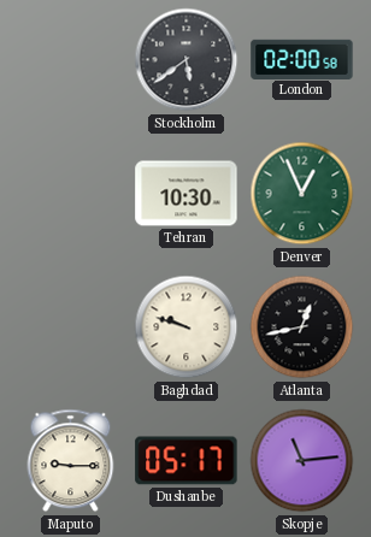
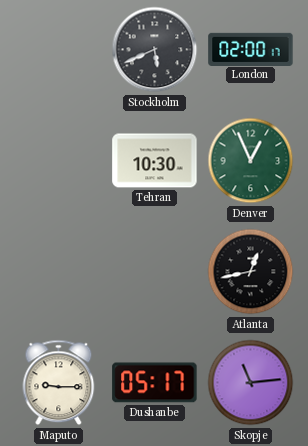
Stockholm: 5:39 -> 5:41
London: 02:00:58 -> 02:00:17
Baghdad: 9:48 -> none
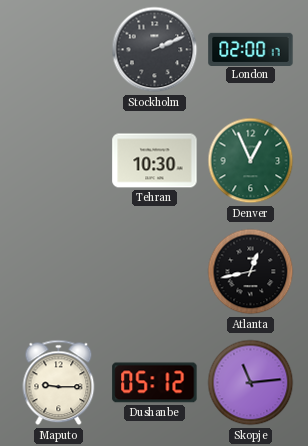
Stockholm: 5:41 -> 2:11
Dushanbe: 05:17 -> 05:12
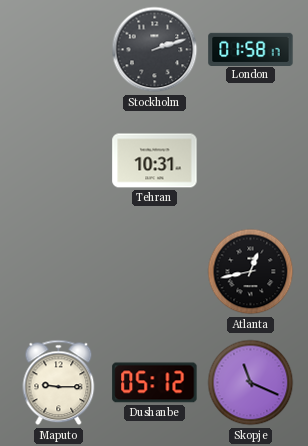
Stockholm: 2:11 -> 2:12
London: 02:00 -> 01:58
Tehran: 10:30 -> 10:31
Denver: 12:56 -> none
Skopje: 11:14 -> 11:19
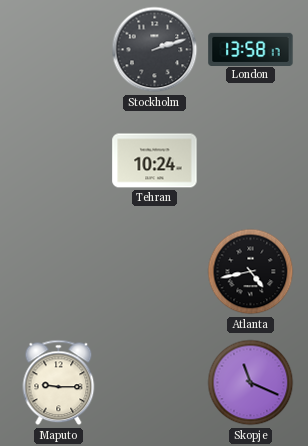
London: 01:58 -> 13:58
Tehran: 10:31 -> 10:24
Atlanta: 12:43 -> 4:43
Dushanbe: 05:12 -> none
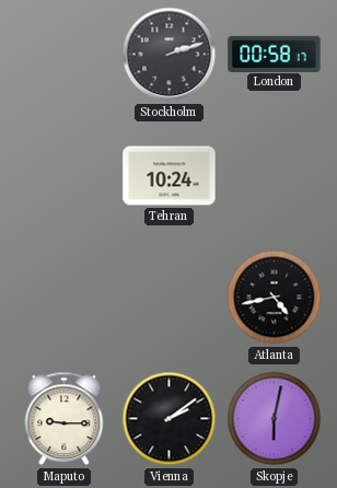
London: 13:58 -> 00:58
Vienna: none -> 2:09
Skopje: 11:19 -> 6:02
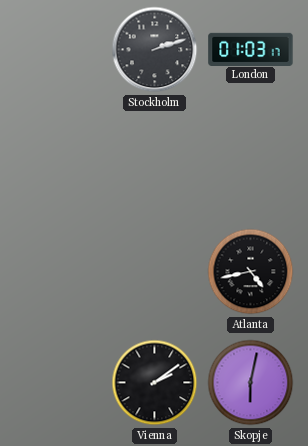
London: 00:58 -> 01:03
Tehran: 10:24 -> none
Maputo: 9:15 -> none
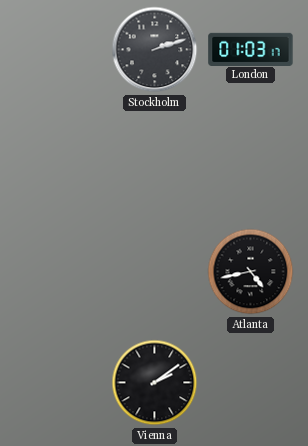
Skopje: 6:02 -> none
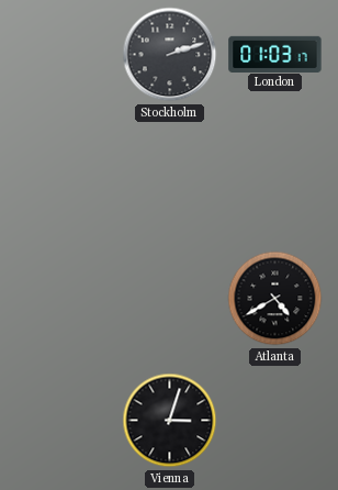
Atlanta: 4:43 -> 4:40
Vienna: 2:09 -> 3:03
